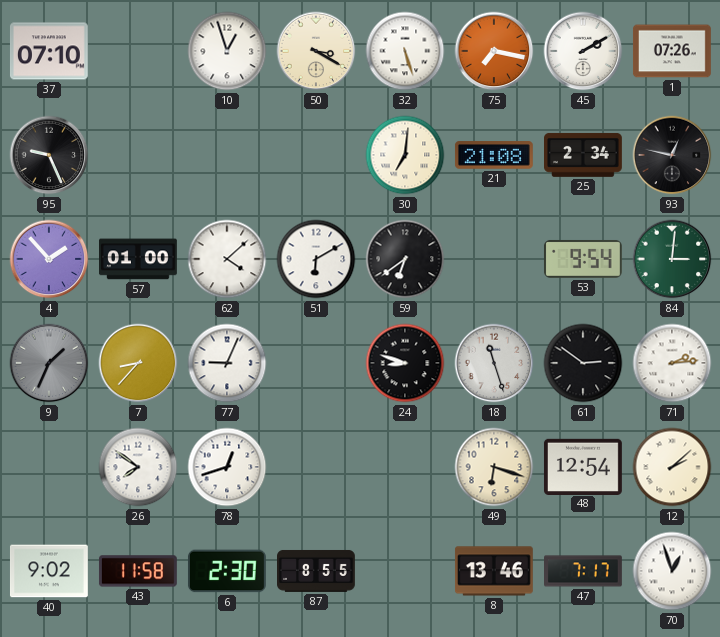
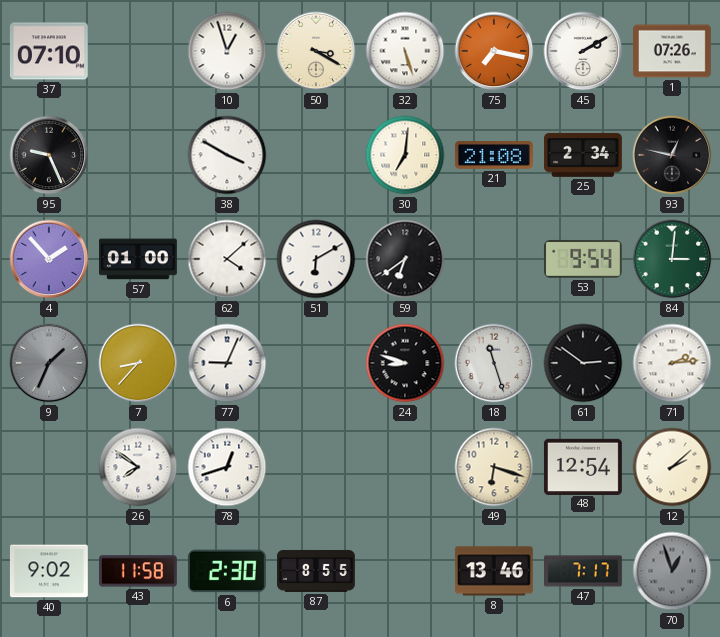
38: none -> 3:50
70 dial: white -> grey
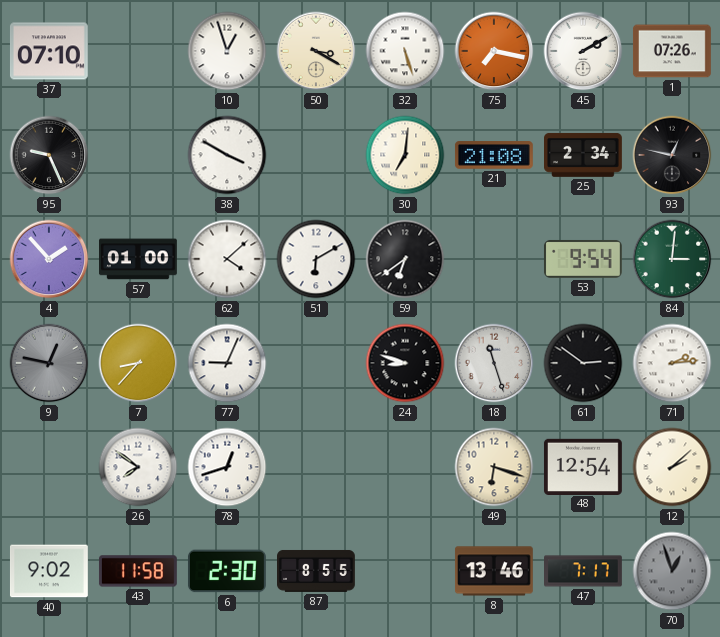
9: 1:34 -> 12:47
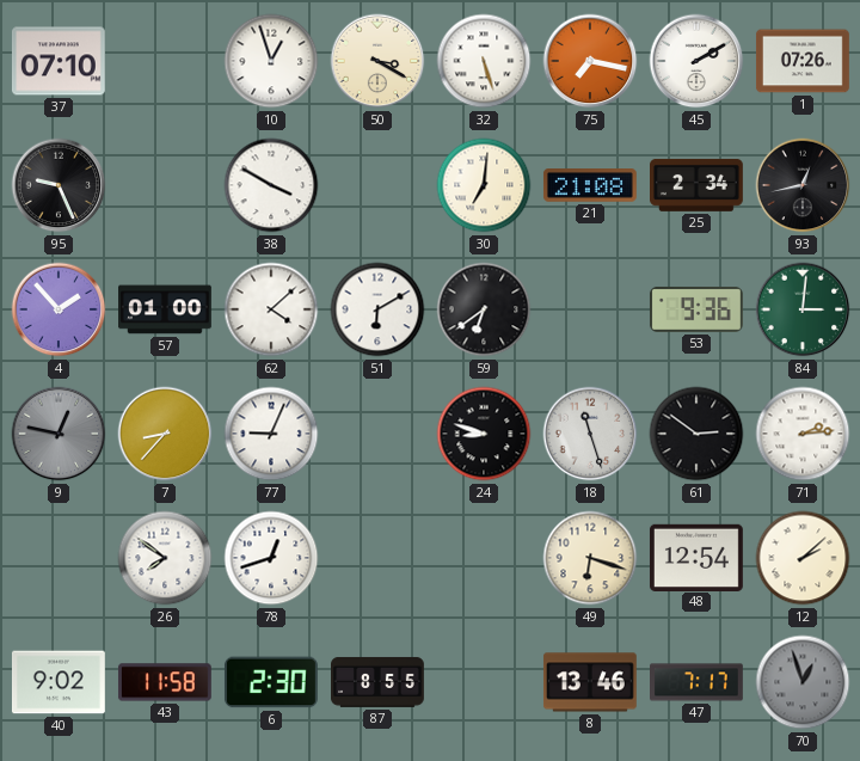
93: 12:47 -> 12:43
53: 9:54 -> 9:36
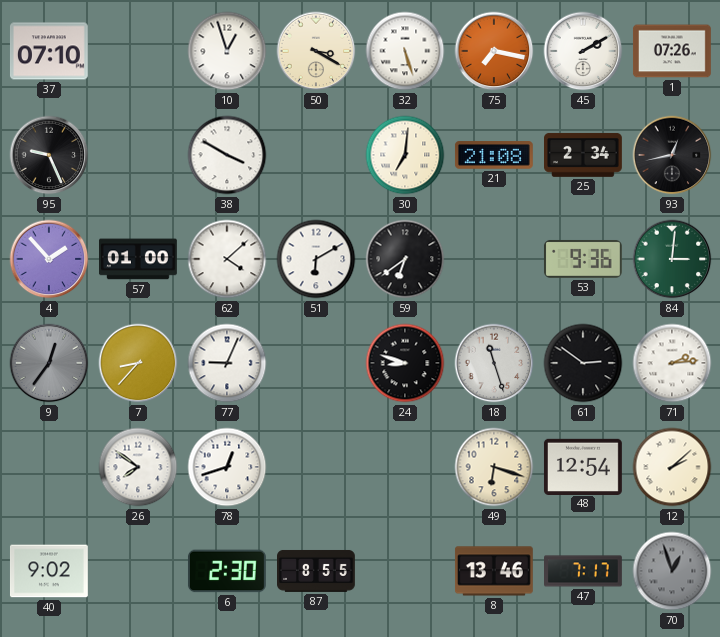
9: 12:47 -> 12:36
43: 11:58 -> none
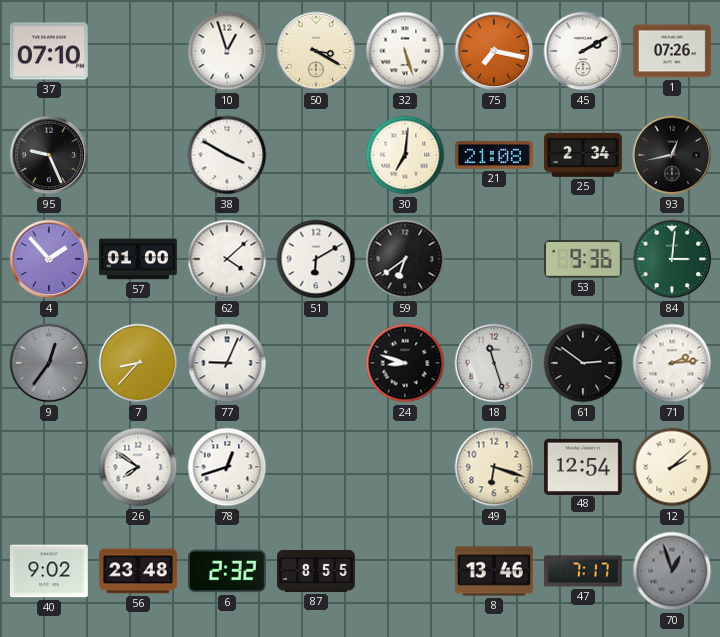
56: none -> 23:48
6: 2:30 -> 2:32
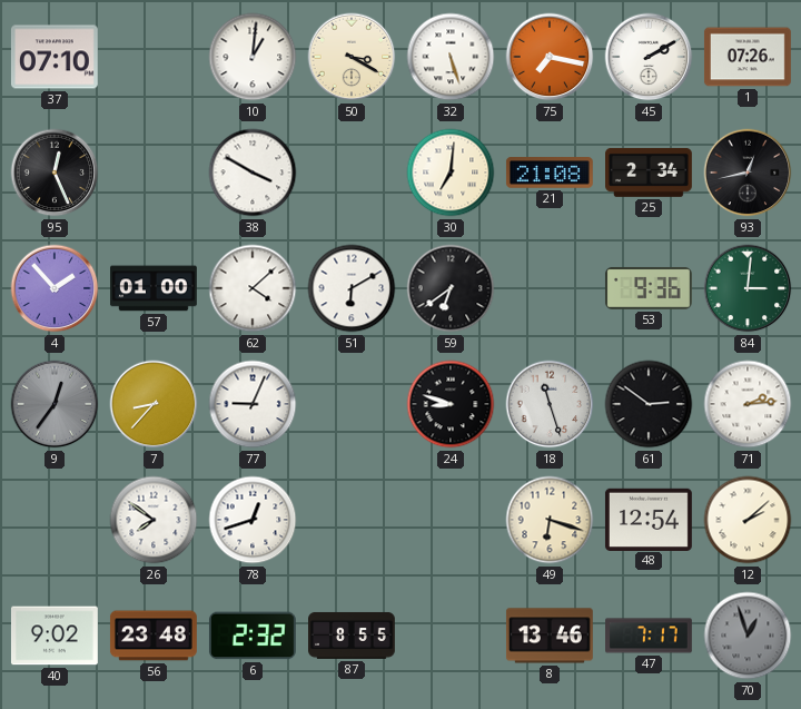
10: 12:57 -> 1:01
95: 9:26 -> 12:26
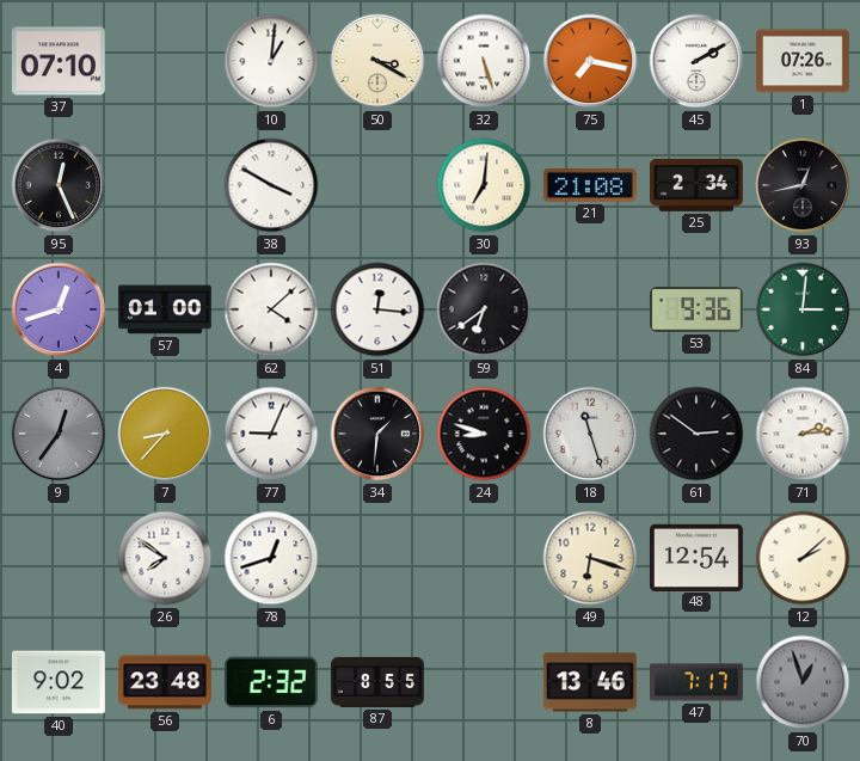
4: 1:53 -> 12:42
51: 6:10 -> 12:16
34: none -> 1:31
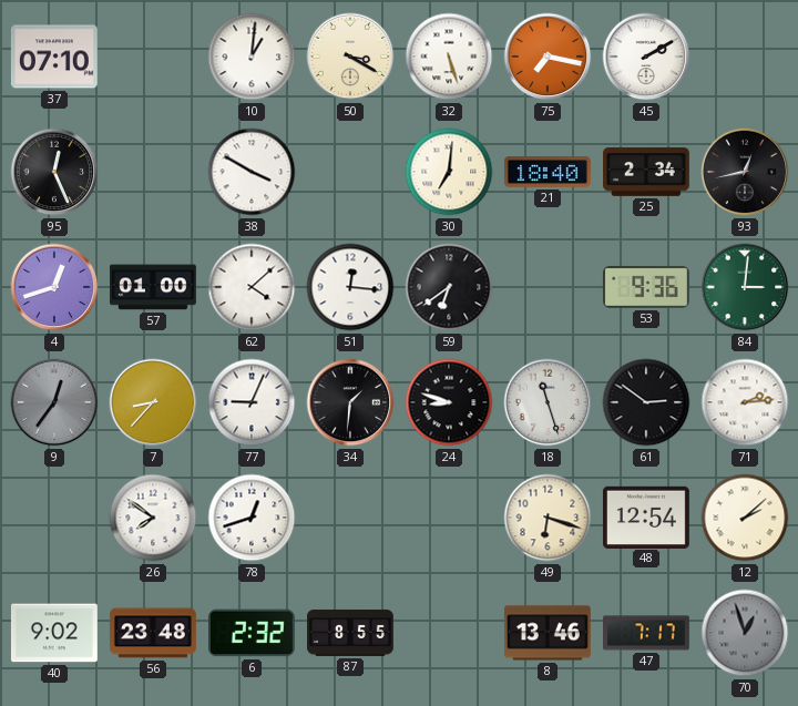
1: 07:26 -> none
21: 21:08 -> 18:40
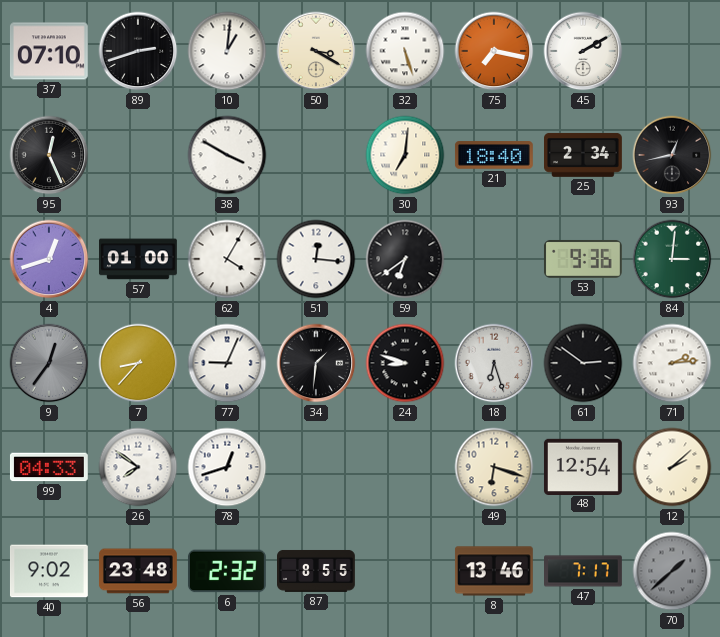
89: none -> 2:42
62: 4:08 -> 4:05
18: 11:27 -> 6:27
99: none -> 04:33
70: 12:57 -> 1:38
